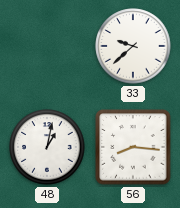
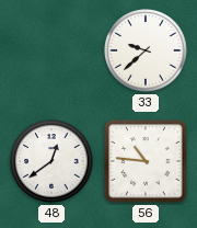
48: 1:02 -> 12:39
56: 8:16 -> 10:46
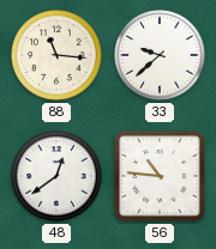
88: none -> 11:16
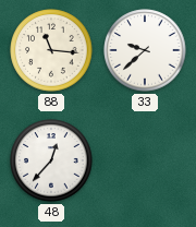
48: 12:39 -> 12:37
56: 10:46 -> none
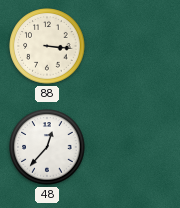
88: 11:16 -> 3:16
33: 9:38 -> none
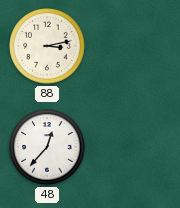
88: 3:16 -> 3:13
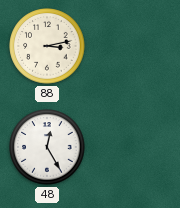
48: 12:37 -> 12:25
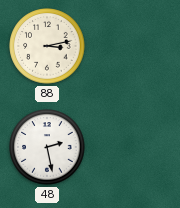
48: 12:25 -> 2:28
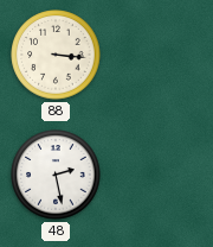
88: 3:13 -> 3:16
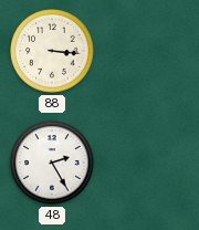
48: 2:28 -> 2:25
